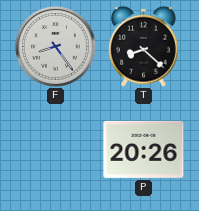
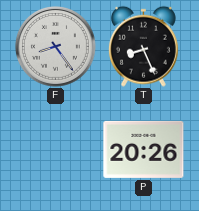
T: 8:22 -> 8:26
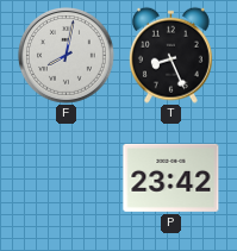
F: 8:24 -> 8:02
P: 20:26 -> 23:42
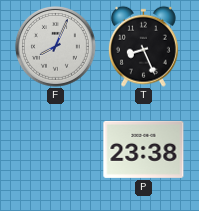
F: 8:02 -> 8:04
P: 23:42 -> 23:38
